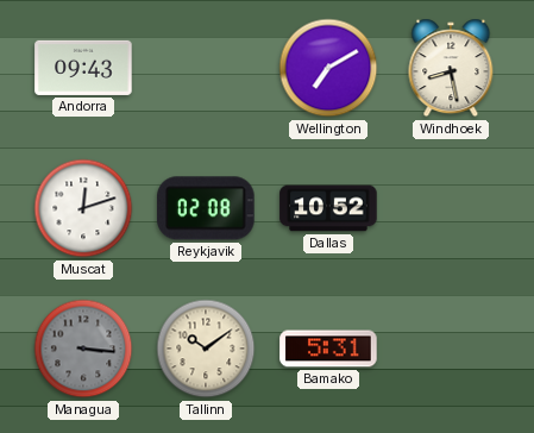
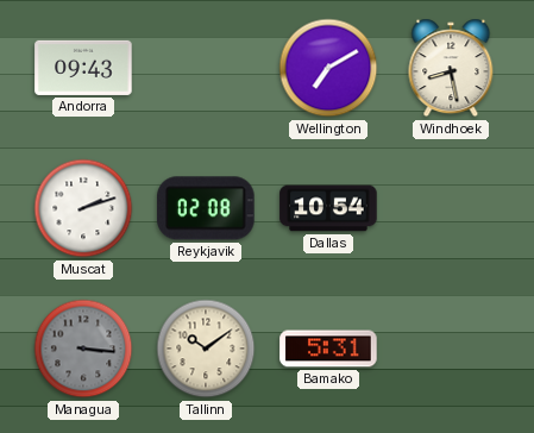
Muscat: 12:12 -> 2:12
Dallas: 10:52 -> 10:54
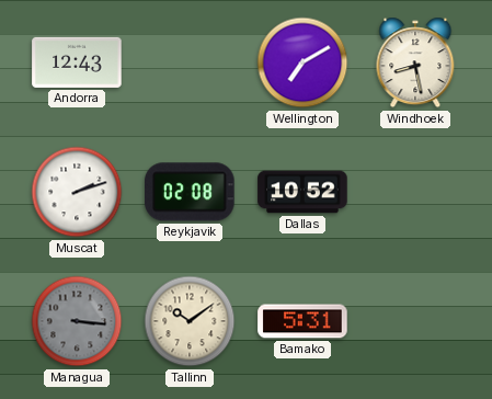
Andorra: 09:43 -> 12:43
Dallas: 10:54 -> 10:52
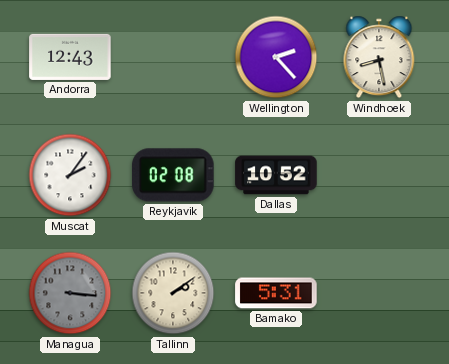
Wellington: 7:10 -> 2:23
Muscat: 2:12 -> 2:06
Tallinn: 10:09 -> 2:09
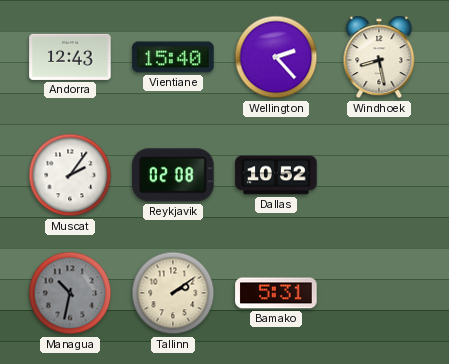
Vientiane: none -> 15:40
Managua: 3:16 -> 10:32
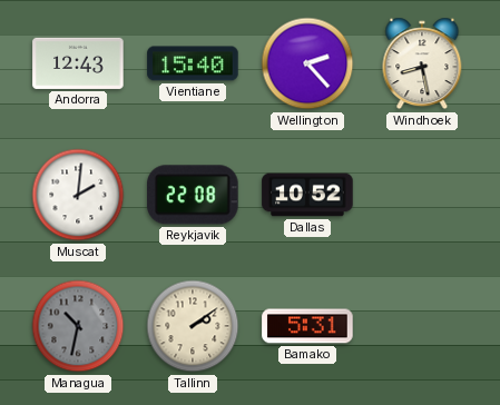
Muscat: 2:06 -> 2:01
Reykjavik: 02:08 -> 22:08
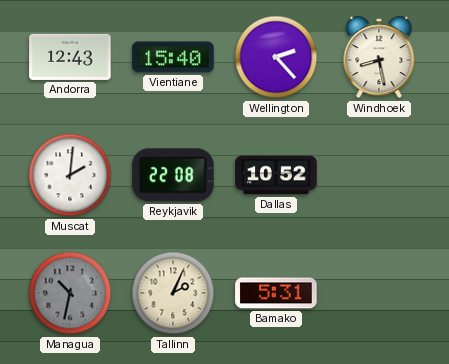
Tallinn: 2:09 -> 2:04
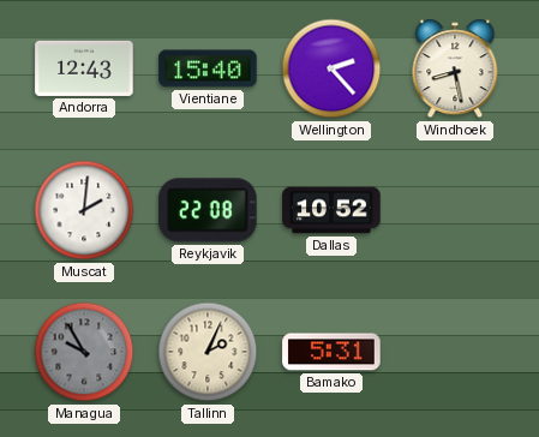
Managua: 10:32 -> 9:55
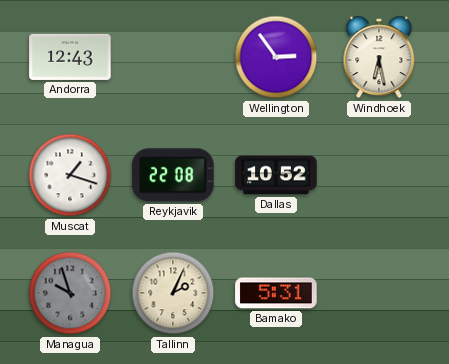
Vientiane: 15:40 -> none
Wellington: 2:23 -> 2:54
Windhoek: 8:28 -> 6:28
Muscat: 2:01 -> 1:18
Managua: 9:55 -> 9:57
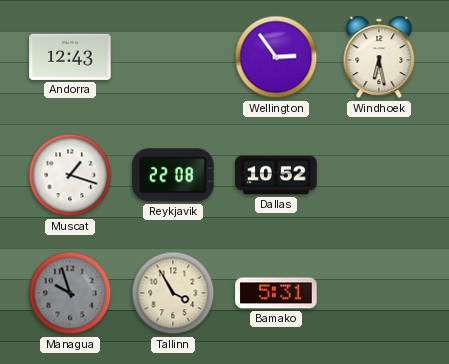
Tallinn: 2:04 -> 3:55
